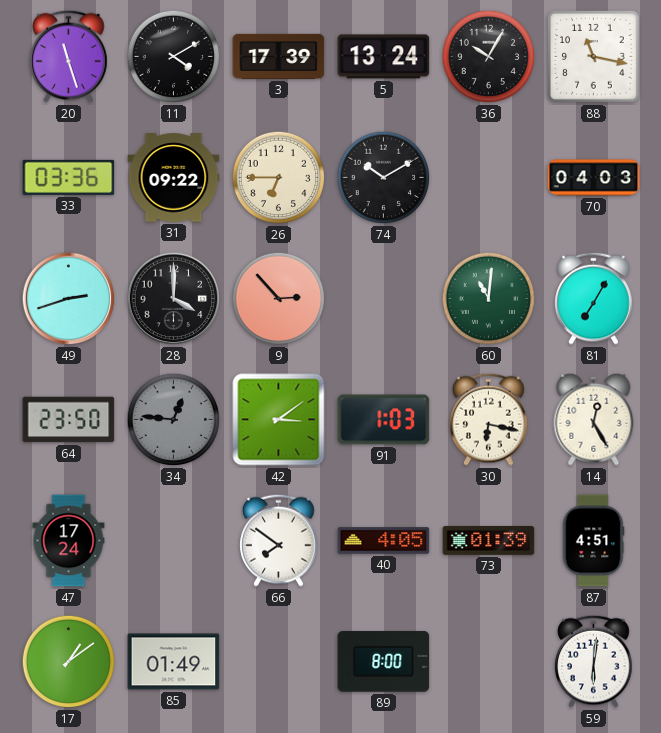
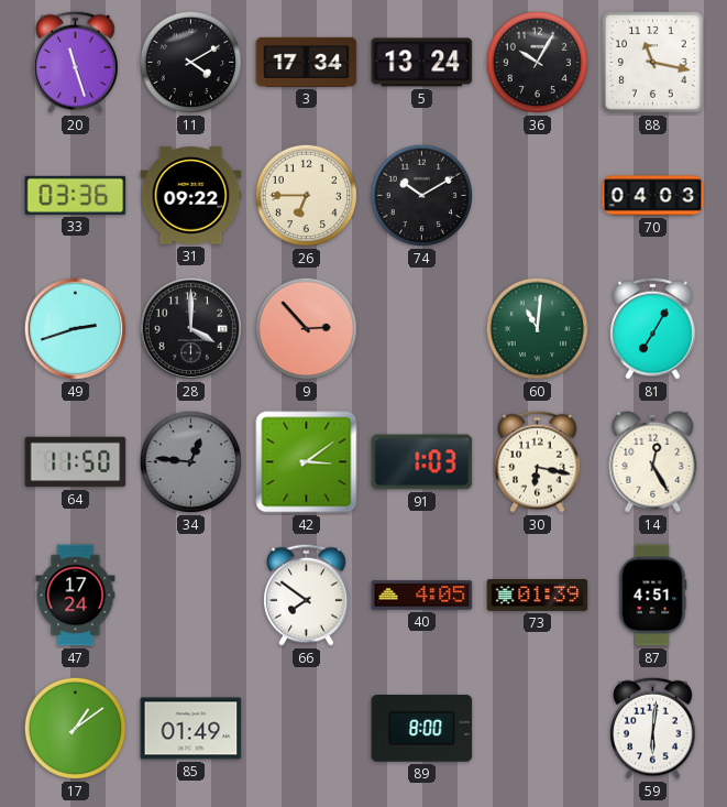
3: 17:39 -> 17:34
64: 23:50 -> 11:50
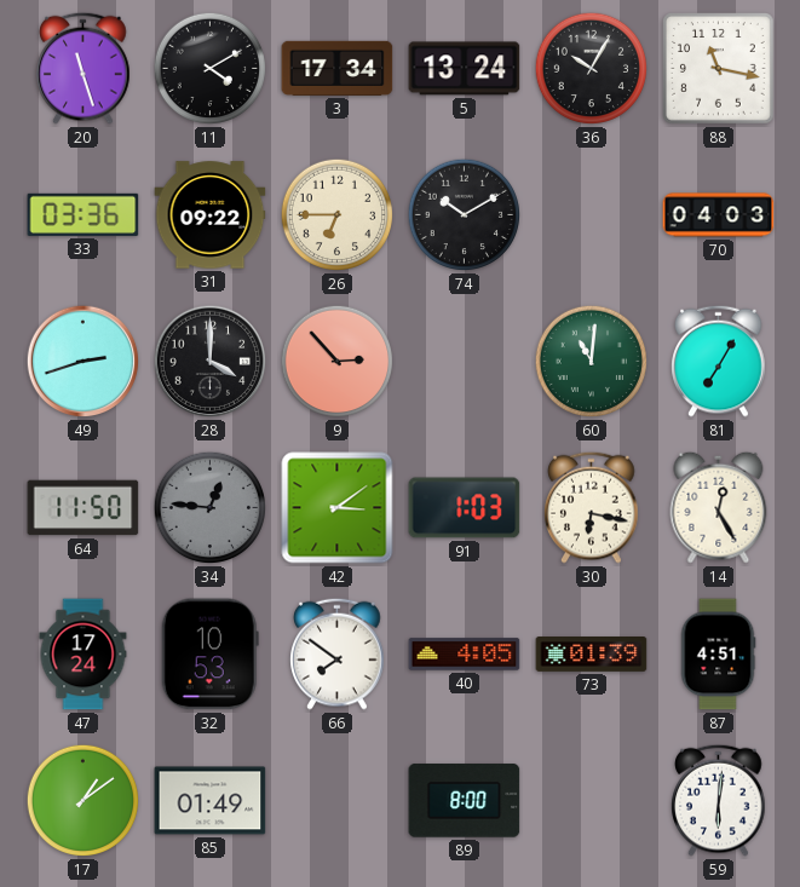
32: none -> 10:53
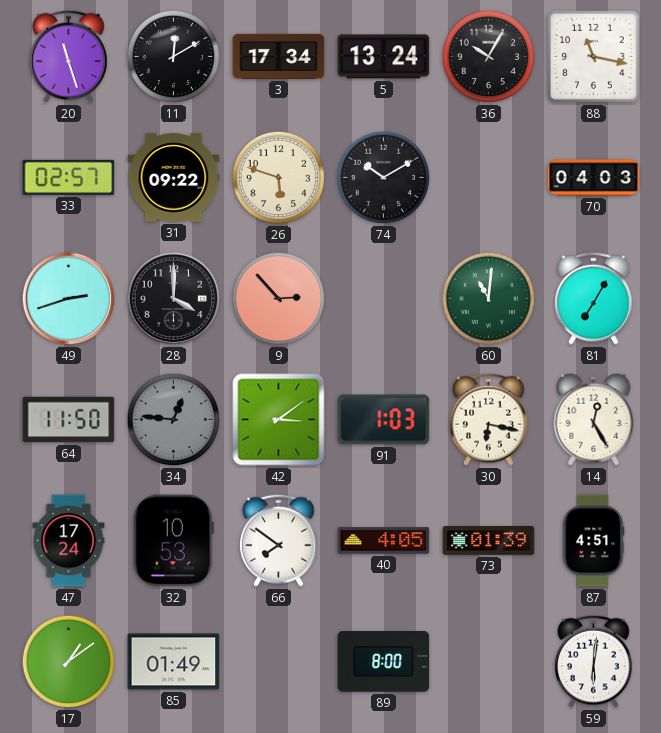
11: 4:10 -> 12:10
33: 03:36 -> 02:57
26: 6:45 -> 5:48
